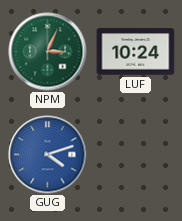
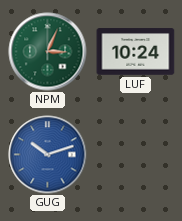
GUG: 4:12 -> 10:12
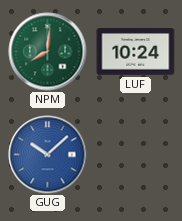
NPM: 3:04 -> 8:01
GUG: 10:12 -> 10:08
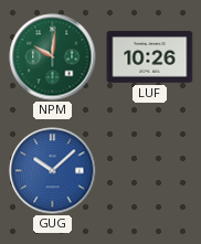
NPM: 8:01 -> 10:01
LUF: 10:24 -> 10:26
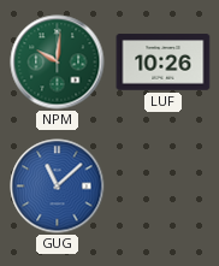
GUG: 10:08 -> 11:08
